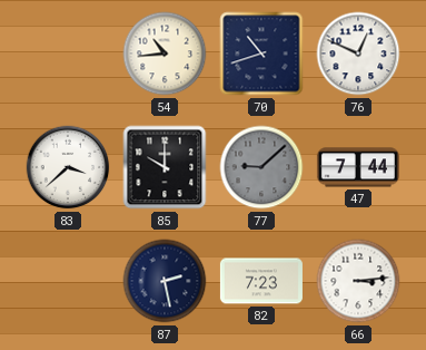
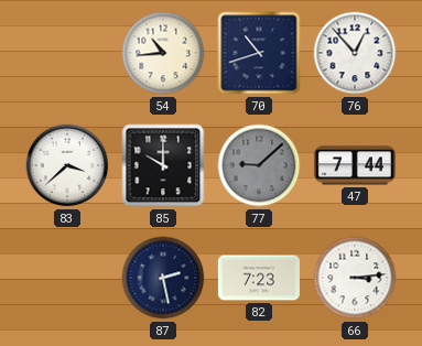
76: 12:49 -> 12:53
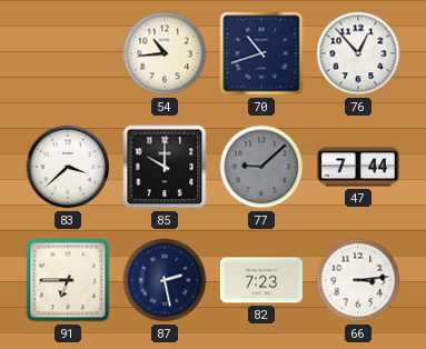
91: none -> 6:45
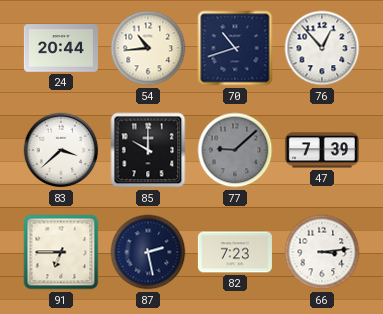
24: none -> 20:44
47: 7:44 -> 7:39
